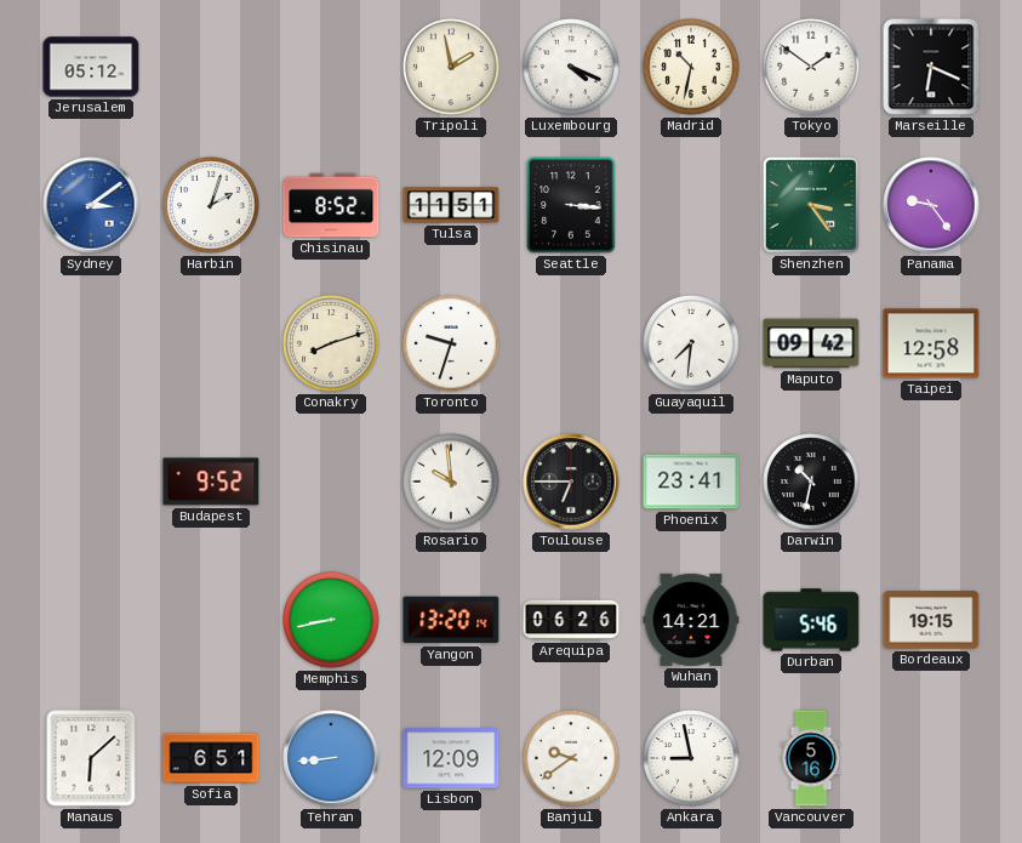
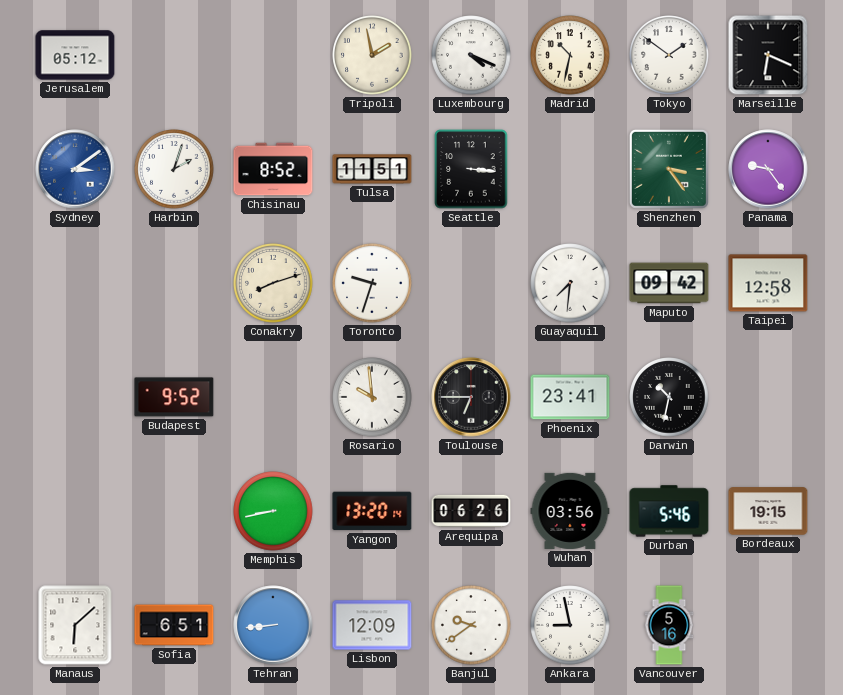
Wuhan: 14:21 -> 03:56
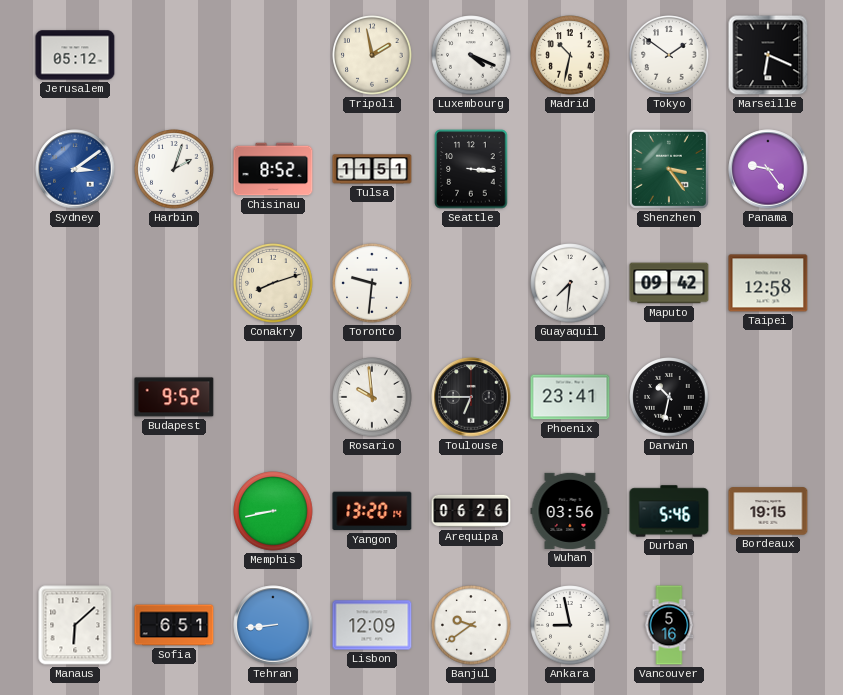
Toronto: 9:33 -> 9:31
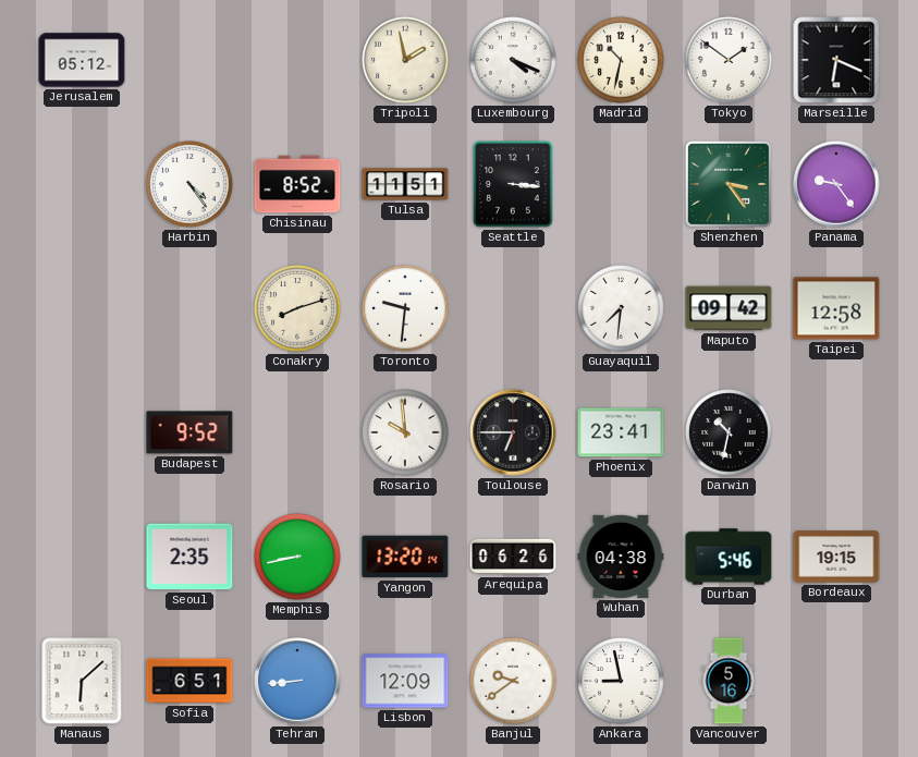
Sydney: 3:09 -> none
Harbin: 2:03 -> 4:24
Seoul: none -> 2:35
Wuhan: 03:56 -> 04:38
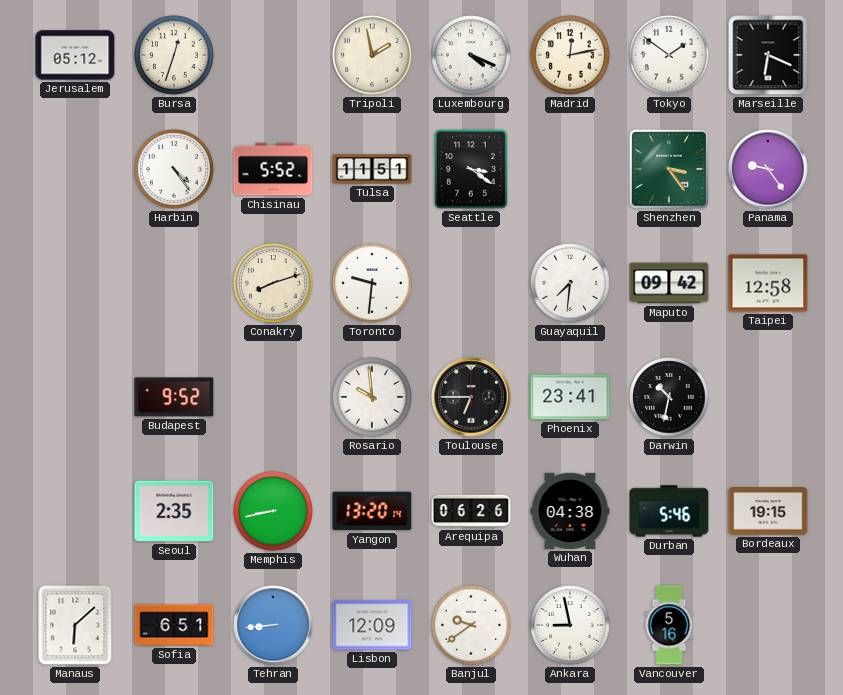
Bursa: none -> 12:33
Madrid: 10:32 -> 12:13
Chisinau: 8:52 -> 5:52
Seattle: 3:16 -> 3:21
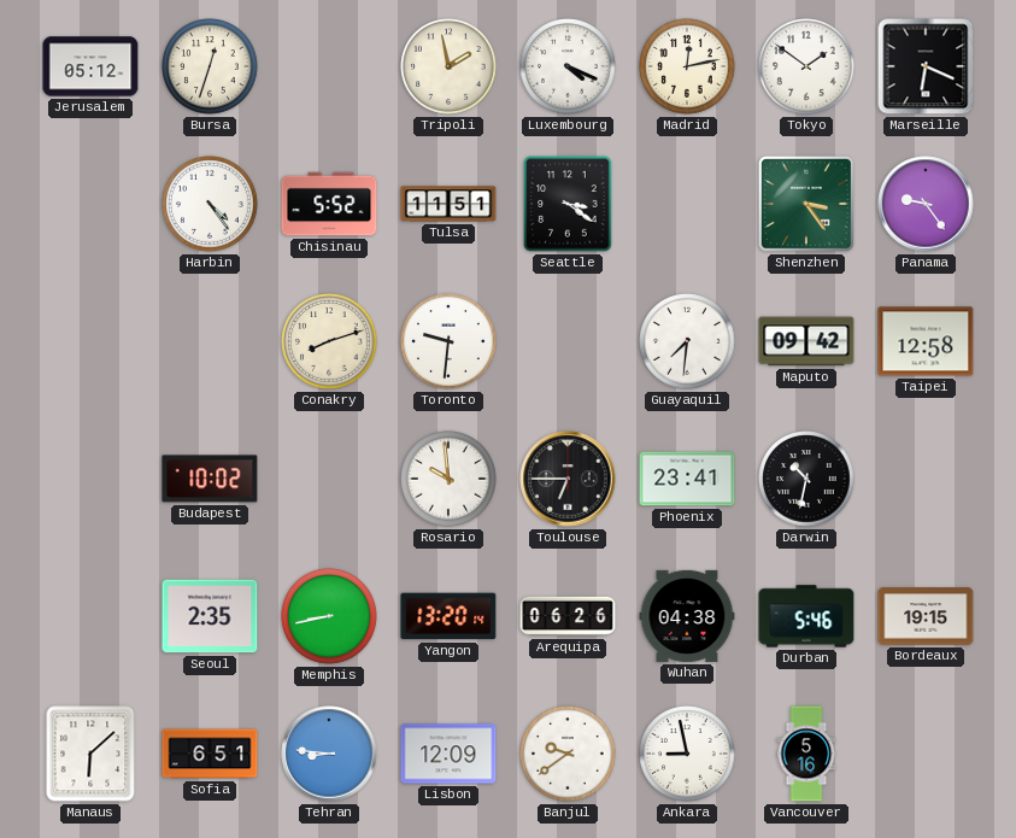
Budapest: 9:52 -> 10:02
Tehran: 8:44 -> 8:46
